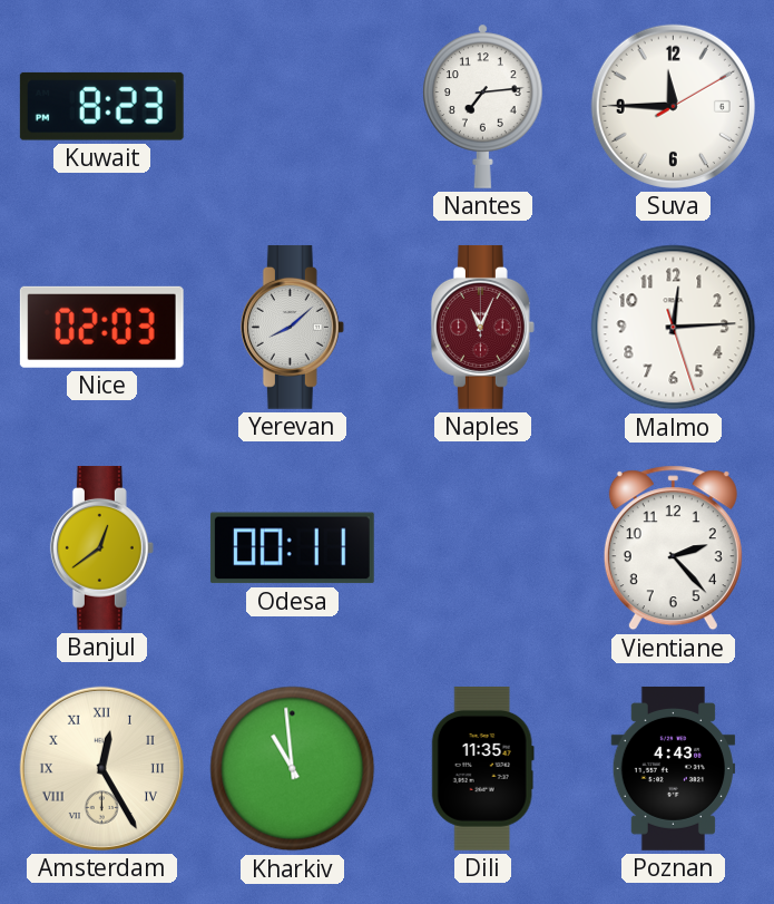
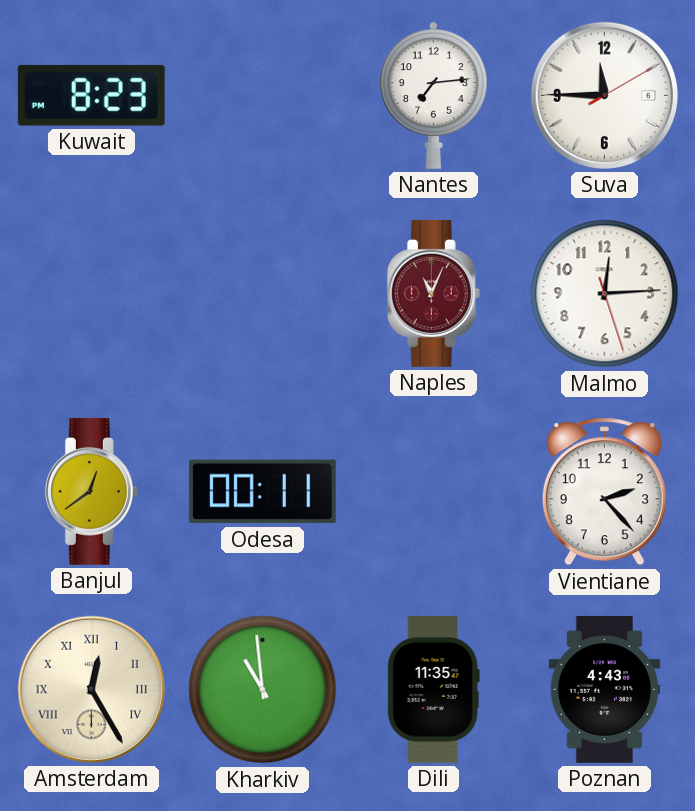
Nice: 02:03 -> none
Yerevan: 8:08 -> none
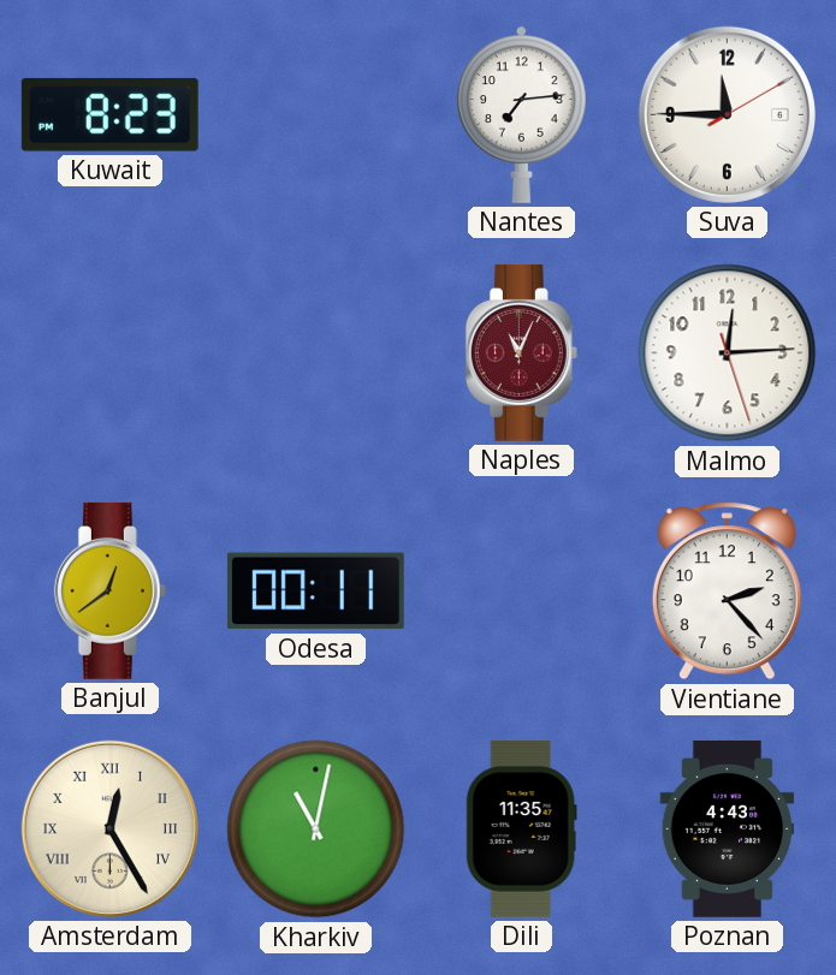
Kharkiv: 10:59 -> 11:02
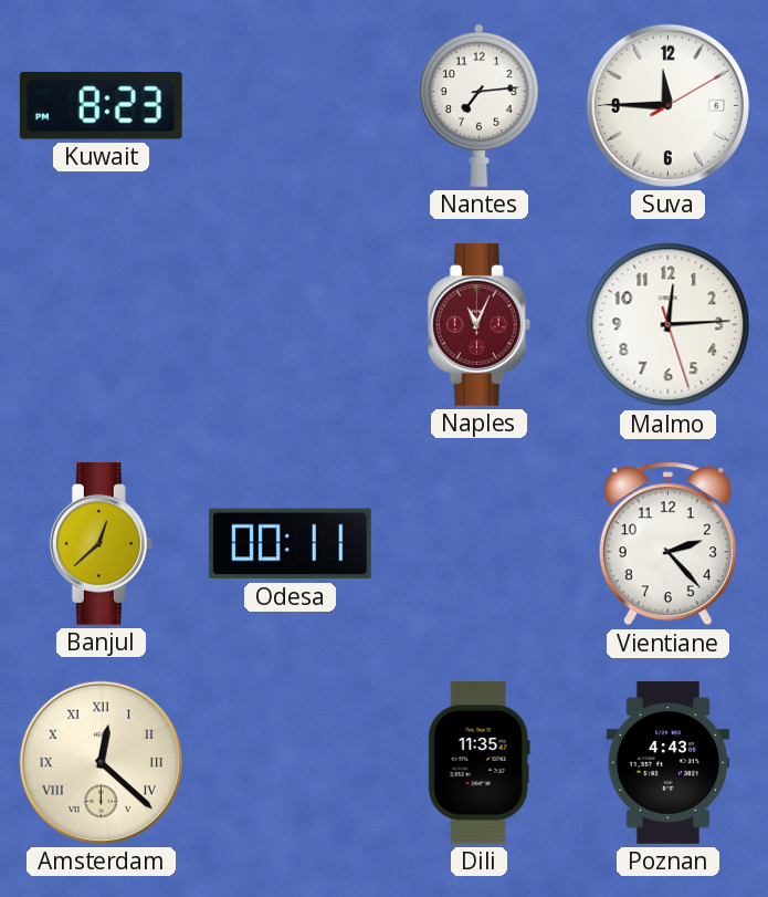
Banjul: 12:39 -> 12:38
Amsterdam: 12:25 -> 12:22
Kharkiv: 11:02 -> none
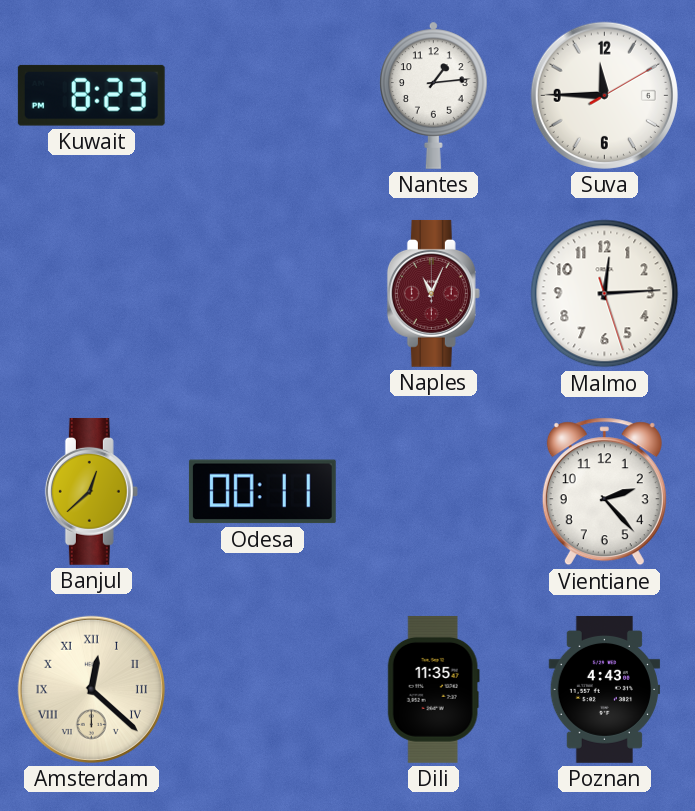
Nantes: 7:14 -> 1:14
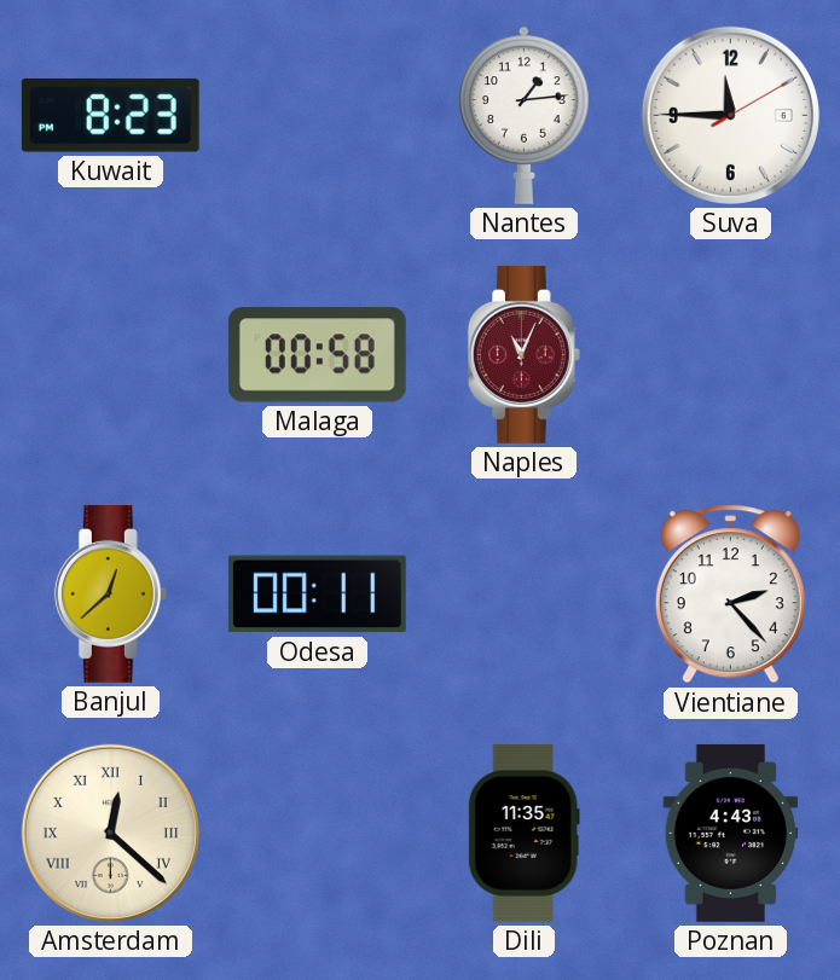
Malaga: none -> 00:58
Malmo: 12:14 -> none
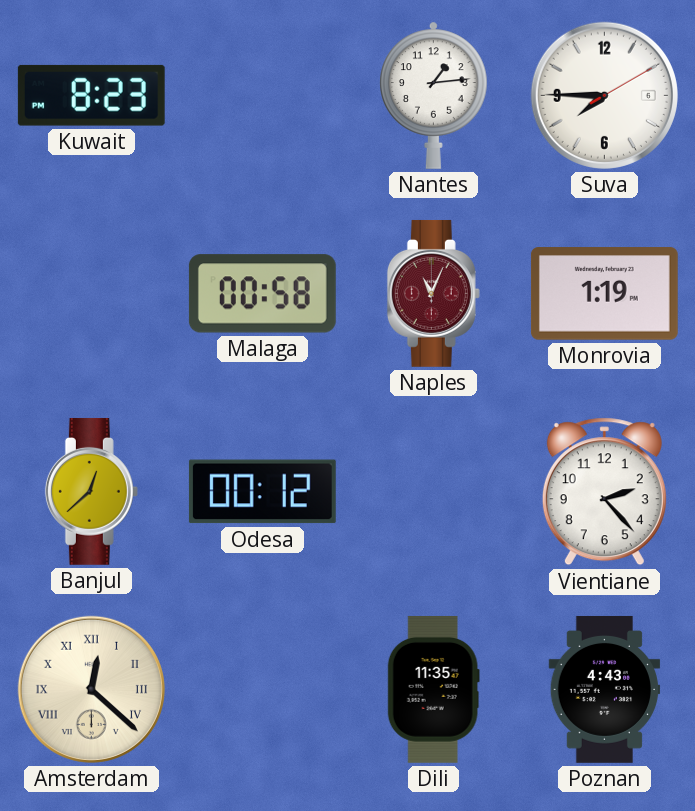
Suva: 11:45 -> 7:45
Monrovia: none -> 1:19
Odesa: 00:11 -> 00:12
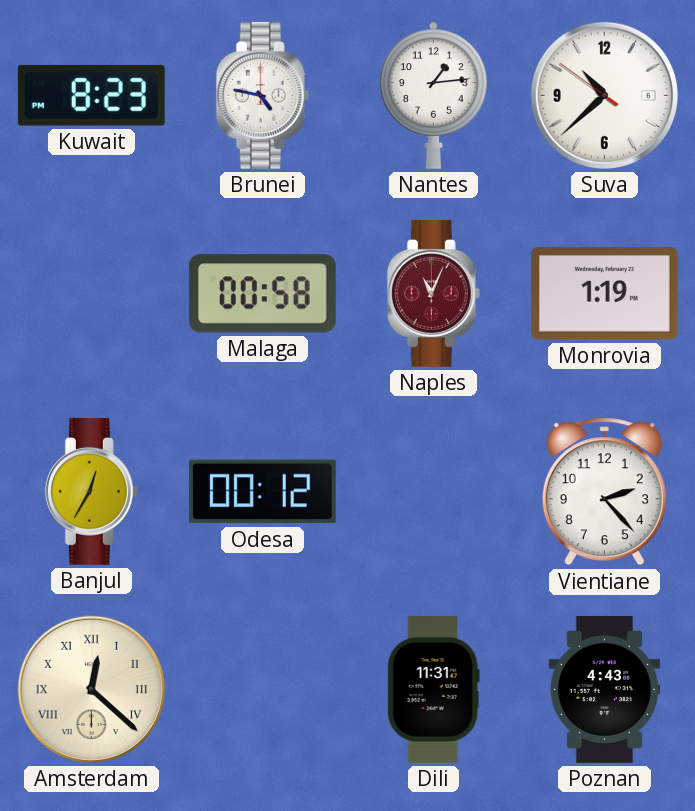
Brunei: none -> 4:47
Suva: 7:45 -> 10:37
Banjul: 12:38 -> 12:35
Dili: 11:35 -> 11:31
